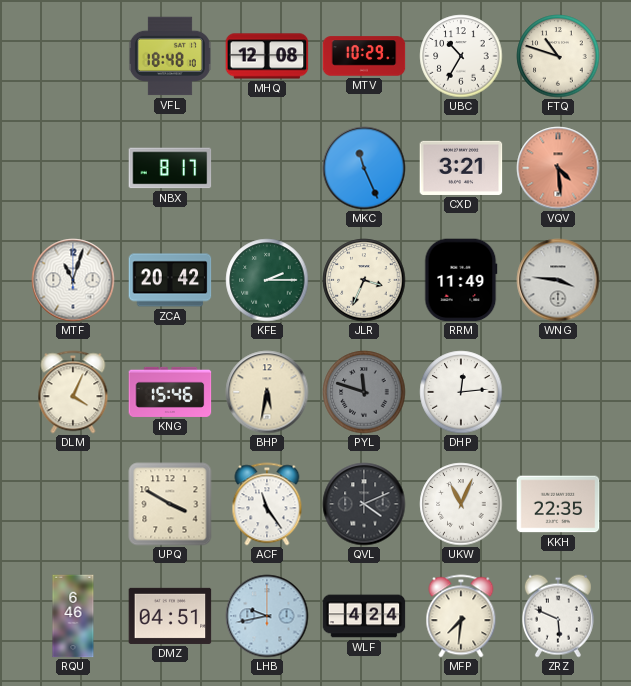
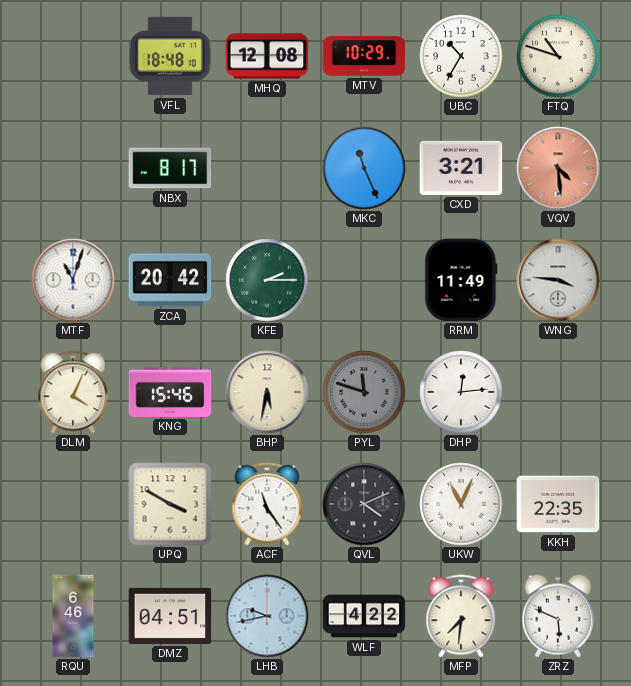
JLR: 3:34 -> none
WLF: 4:24 -> 4:22
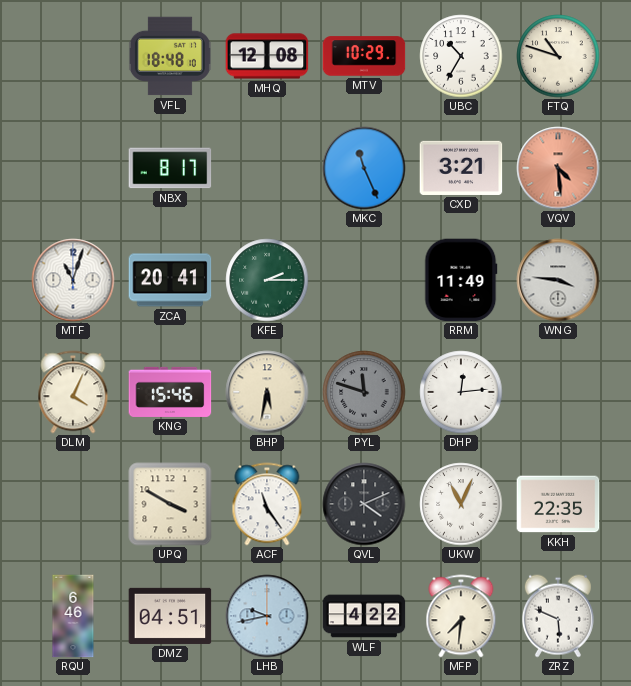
ZCA: 20:42 -> 20:41
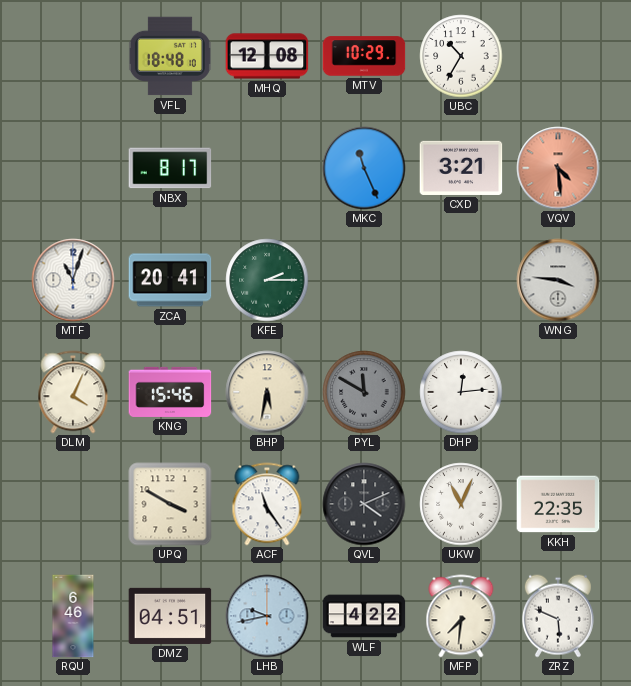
FTQ: 10:48 -> none
RRM: 11:49 -> none
PYL: 11:48 -> 11:50
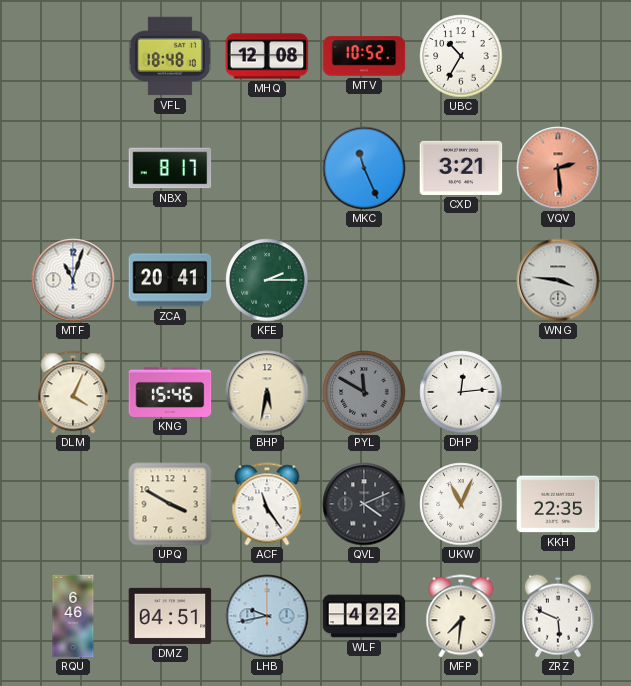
MTV: 10:29 -> 10:52
VQV: 4:29 -> 2:29
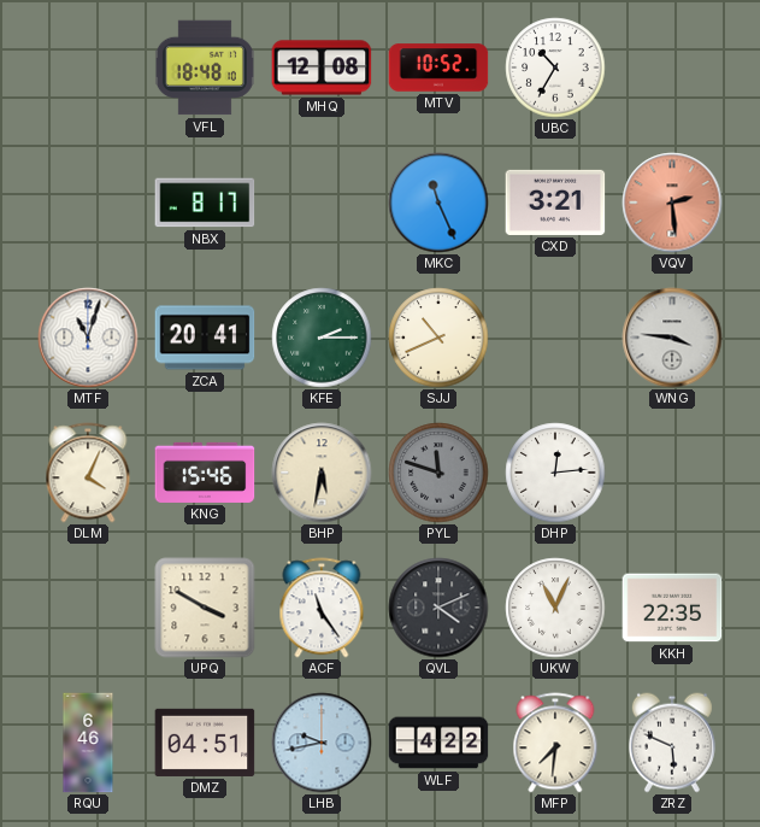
SJJ: none -> 10:41
PYL: 11:50 -> 11:48
